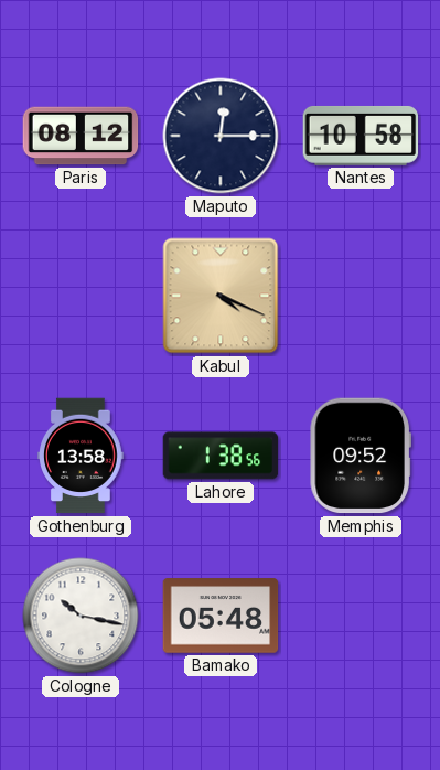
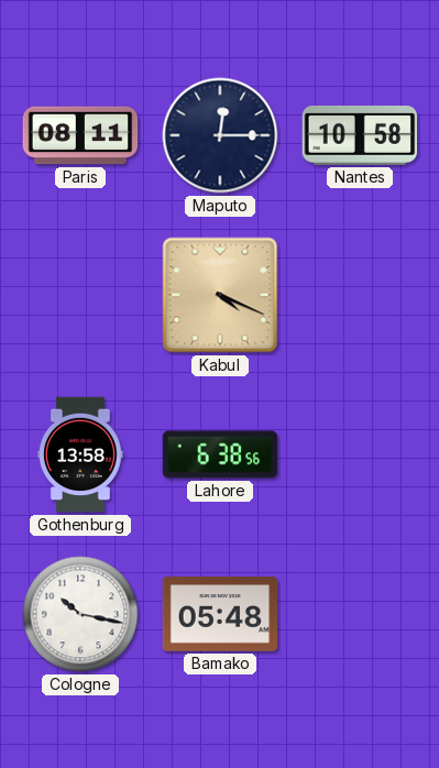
Paris: 08:12 -> 08:11
Lahore: 1:38 -> 6:38
Memphis: 09:52 -> none
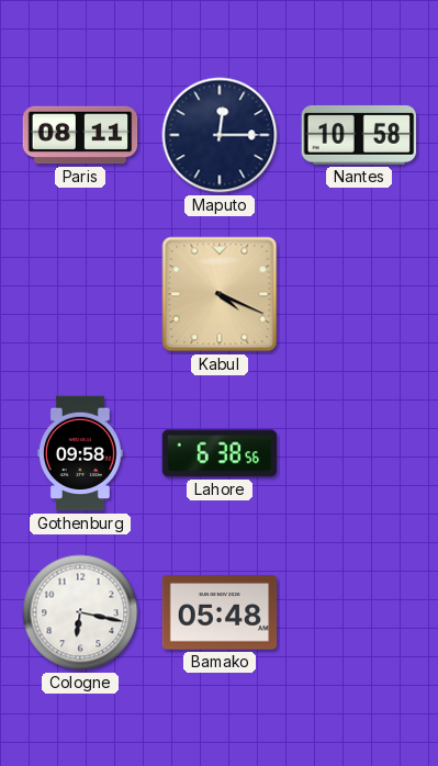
Gothenburg: 13:58 -> 09:58
Cologne: 10:17 -> 6:17
